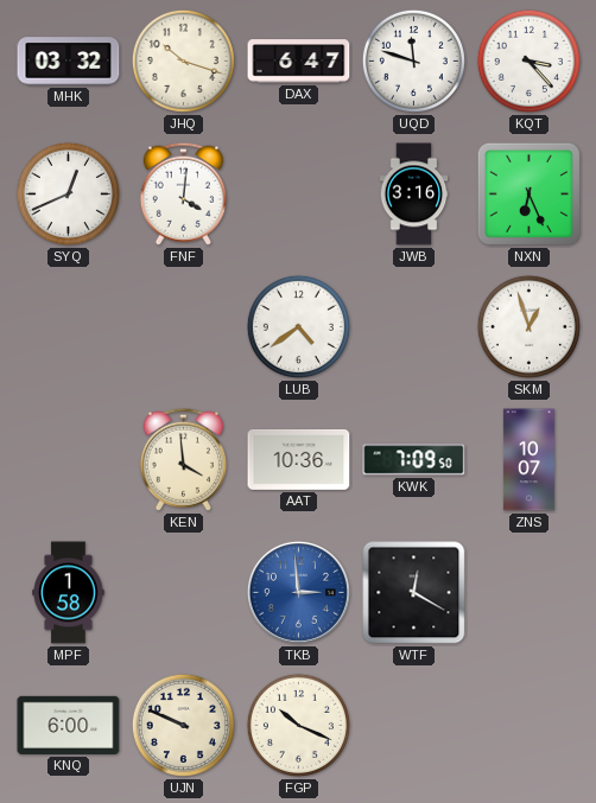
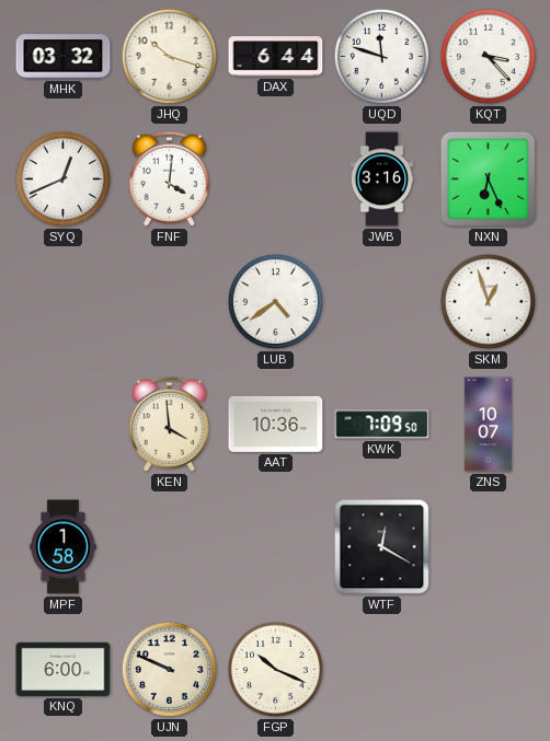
DAX: 6:47 -> 6:44
TKB: 2:59 -> none
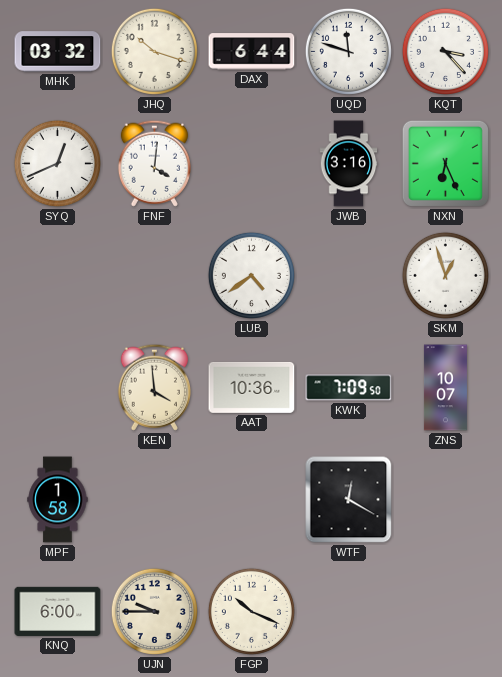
UJN: 9:49 -> 9:45
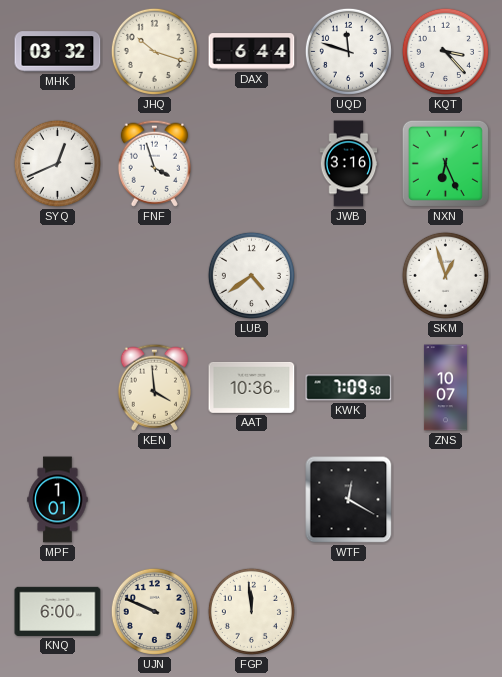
FNF: 4:01 -> 3:57
MPF: 1:58 -> 1:01
UJN: 9:45 -> 9:49
FGP: 10:19 -> 11:59
